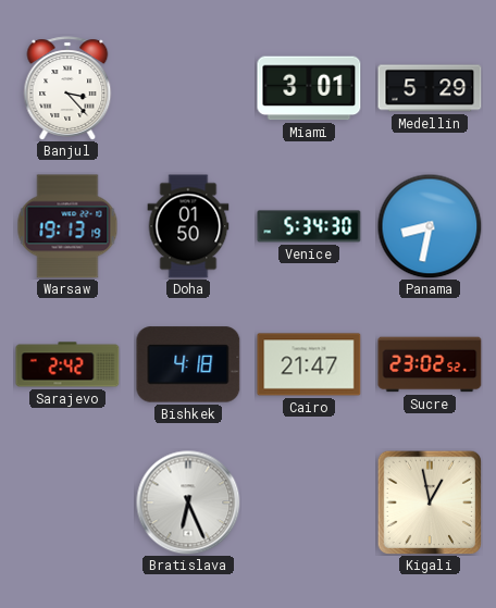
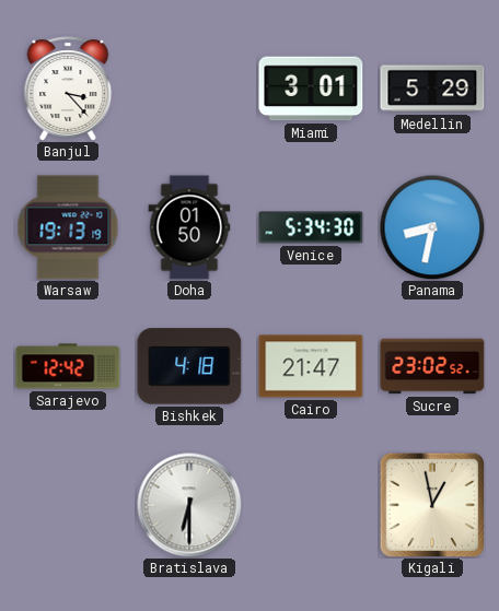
Sarajevo: 2:42 -> 12:42
Bratislava: 6:26 -> 6:30
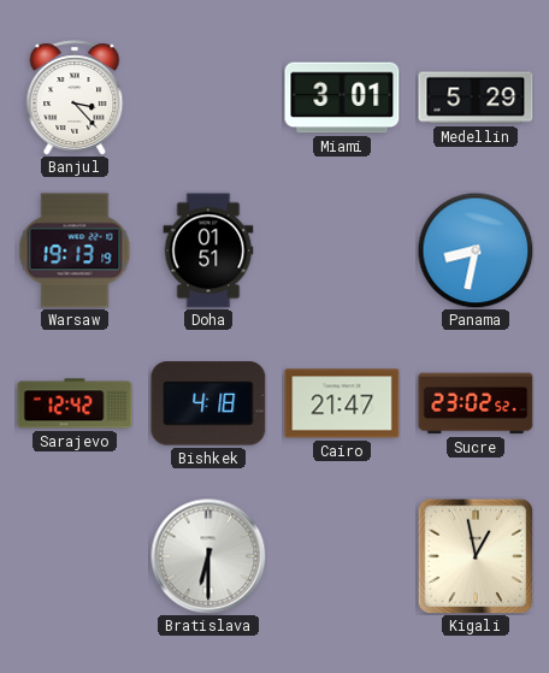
Doha: 01:50 -> 01:51
Venice: 5:34 -> none
